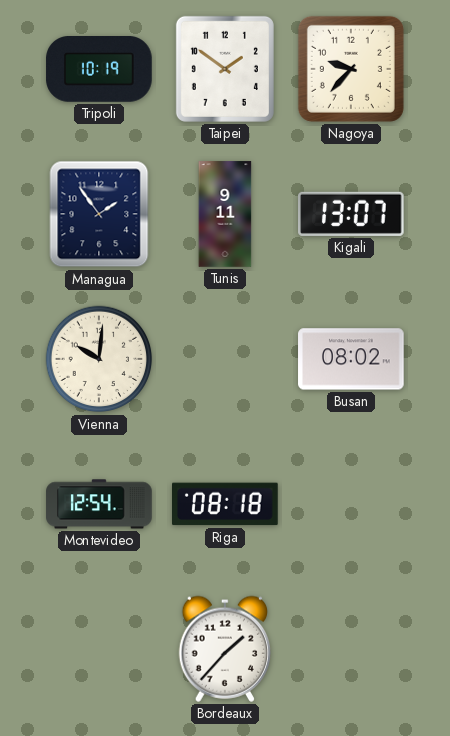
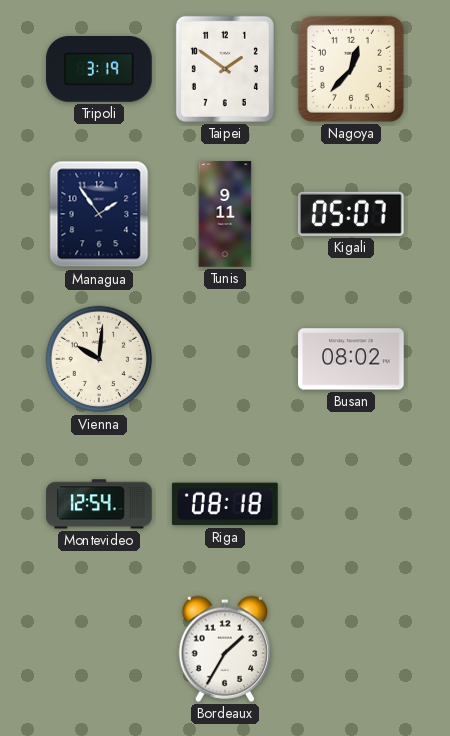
Tripoli: 10:19 -> 3:19
Nagoya: 9:37 -> 12:37
Kigali: 13:07 -> 05:07
Bordeaux: 1:37 -> 1:35
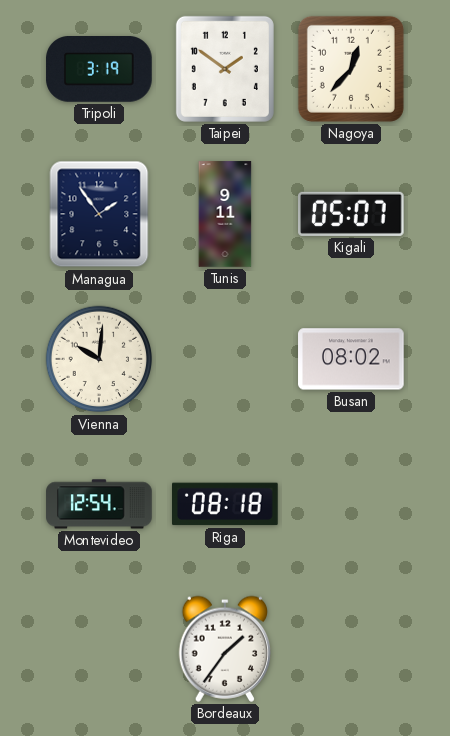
Bordeaux: 1:35 -> 1:36
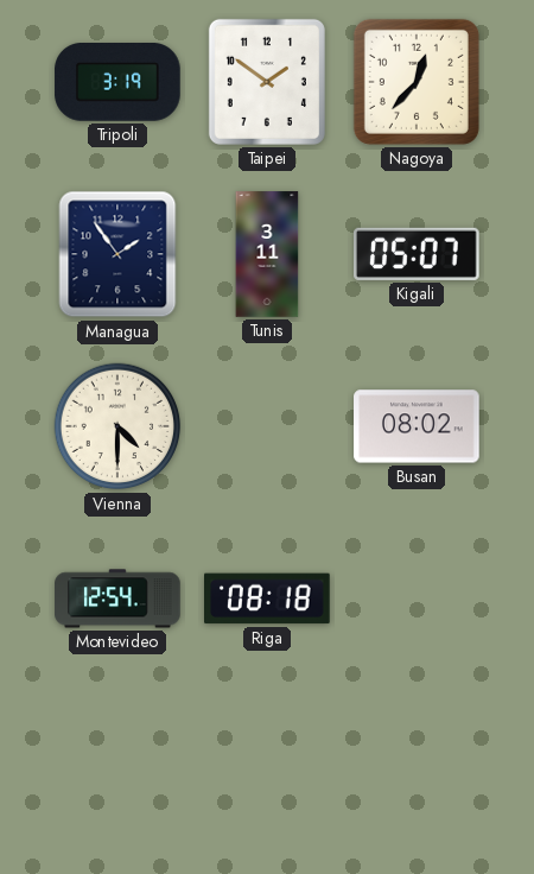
Tunis: 9:11 -> 3:11
Vienna: 10:01 -> 4:30
Bordeaux: 1:36 -> none
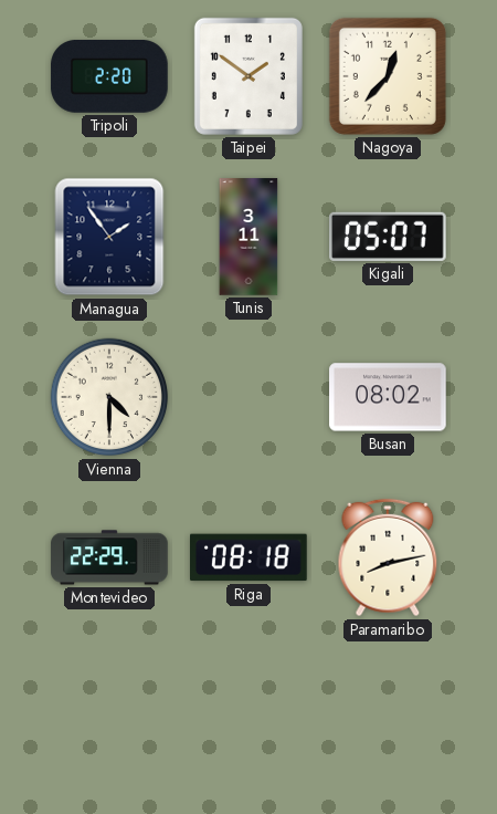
Tripoli: 3:19 -> 2:20
Montevideo: 12:54 -> 22:29
Paramaribo: none -> 8:13
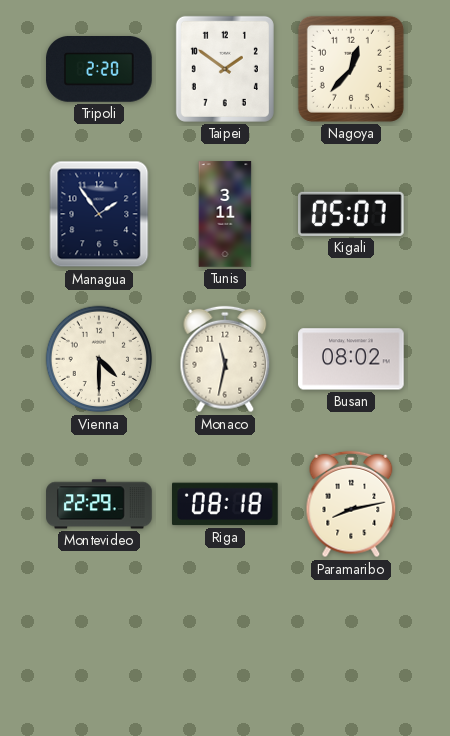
Monaco: none -> 11:32
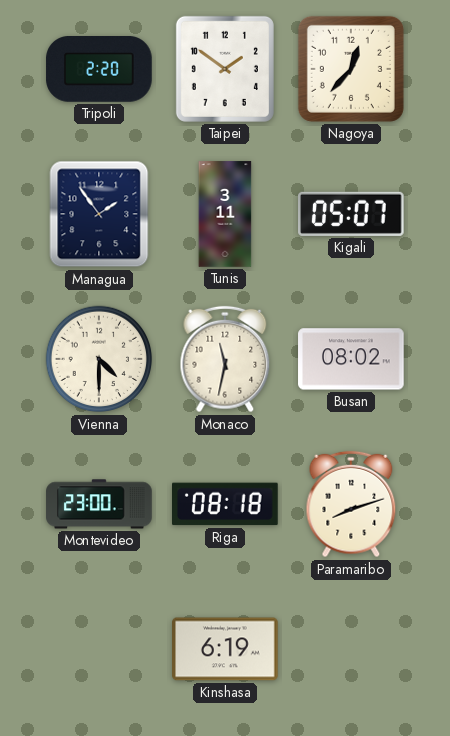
Montevideo: 22:29 -> 23:00
Paramaribo: 8:13 -> 8:12
Kinshasa: none -> 6:19
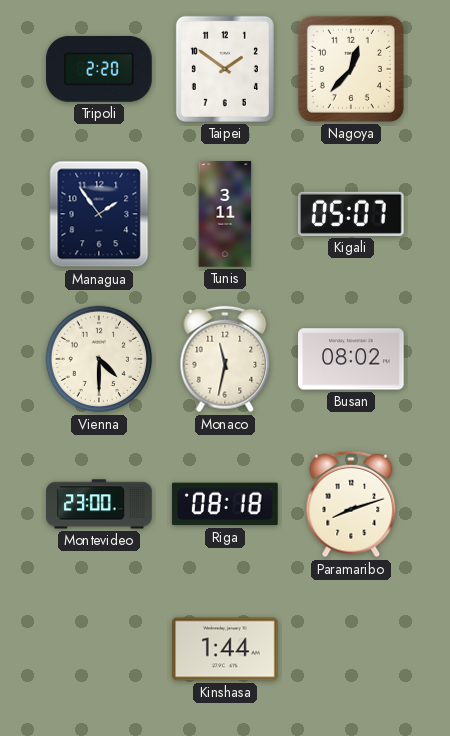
Kinshasa: 6:19 -> 1:44
